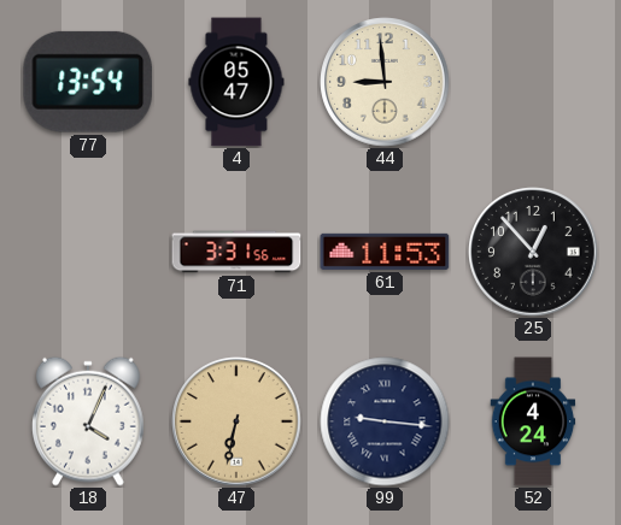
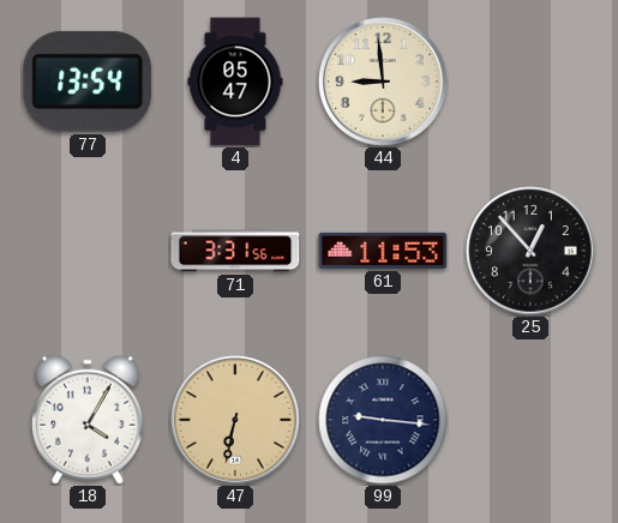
18: 4:04 -> 4:05
52: 4:24 -> none
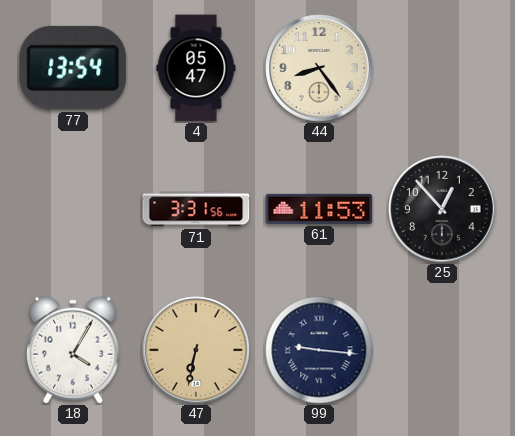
44: 8:59 -> 8:24
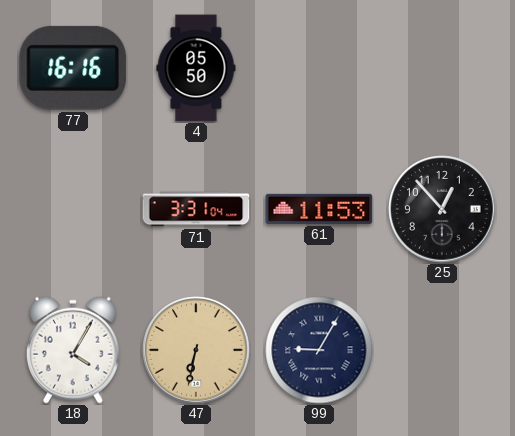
77: 13:54 -> 16:16
4: 05:47 -> 05:50
44: 8:24 -> none
71: 3:31:56 -> 3:31:04
99: 9:16 -> 9:05
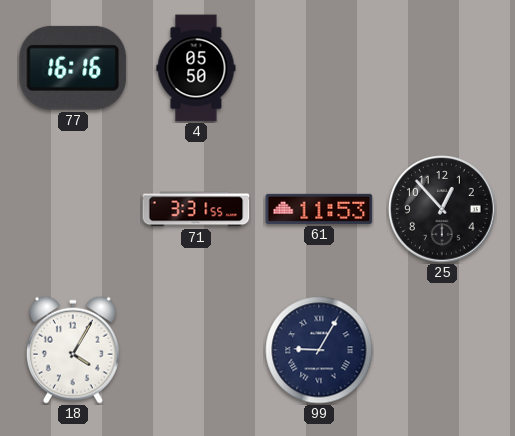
71: 3:31:04 -> 3:31:55
47: 6:32 -> none
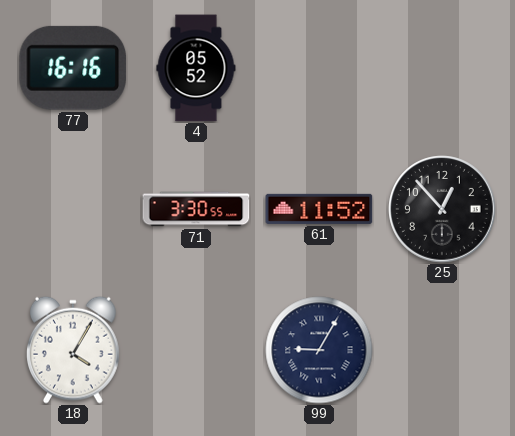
4: 05:50 -> 05:52
71: 3:31 -> 3:30
61: 11:53 -> 11:52
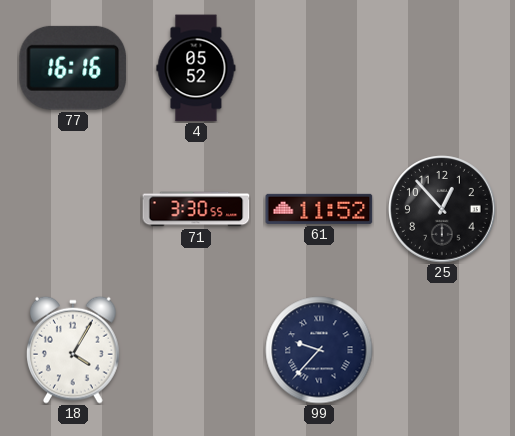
99: 9:05 -> 9:37
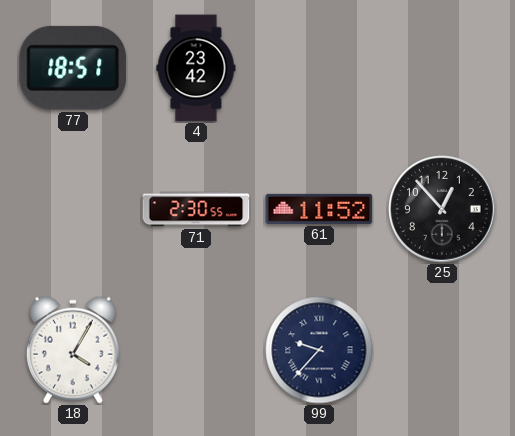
77: 16:16 -> 18:51
4: 05:52 -> 23:42
71: 3:30 -> 2:30
